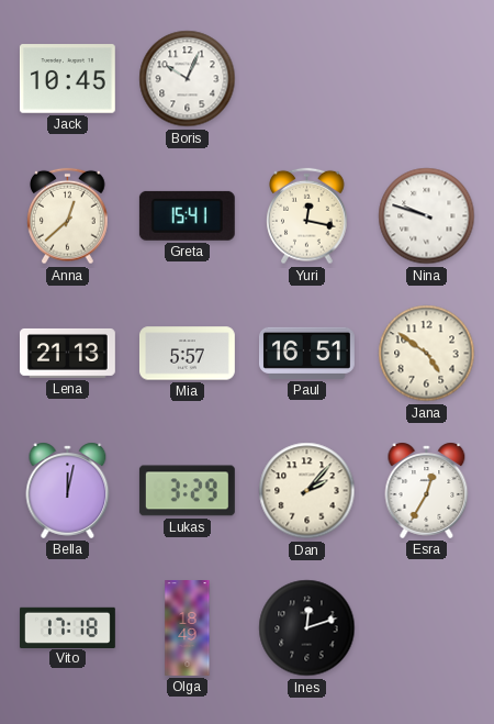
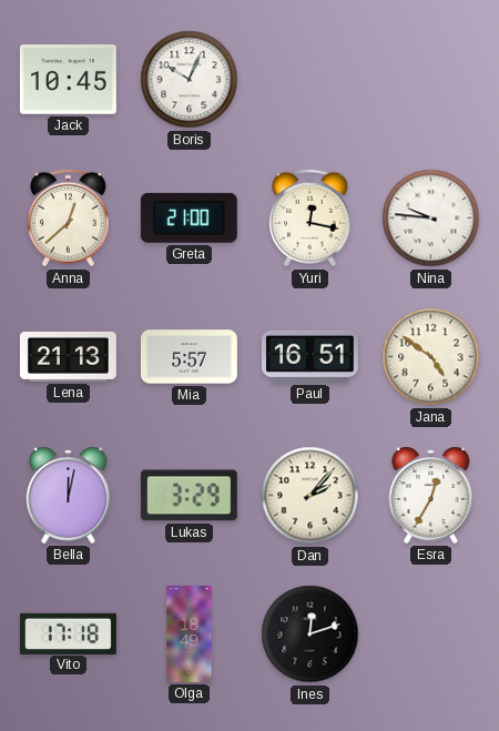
Greta: 15:41 -> 21:00
Nina: 9:48 -> 9:46
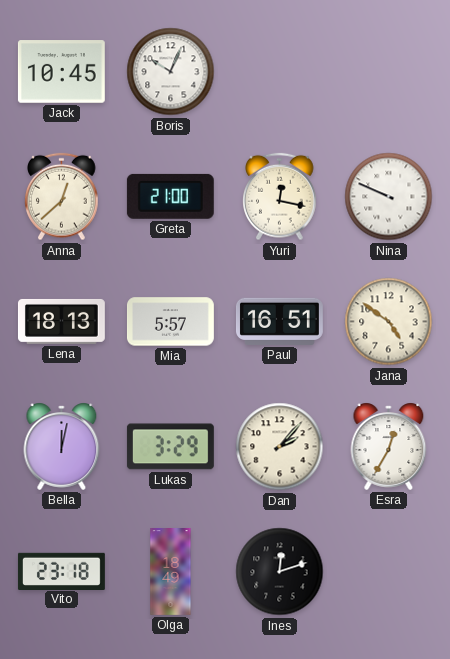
Nina: 9:46 -> 9:49
Lena: 21:13 -> 18:13
Vito: 17:18 -> 23:18
